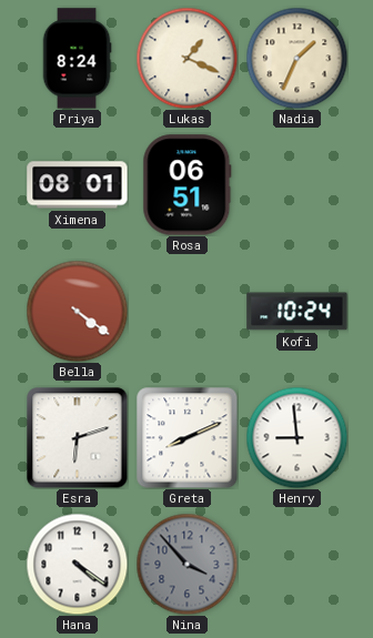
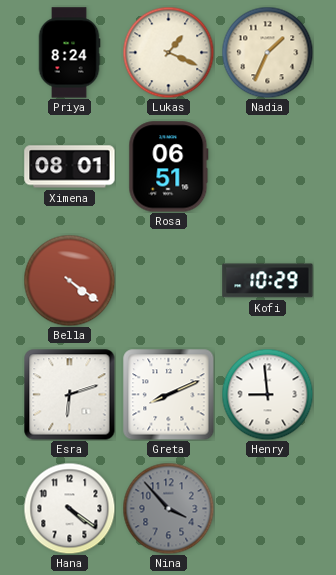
Kofi: 10:24 -> 10:29
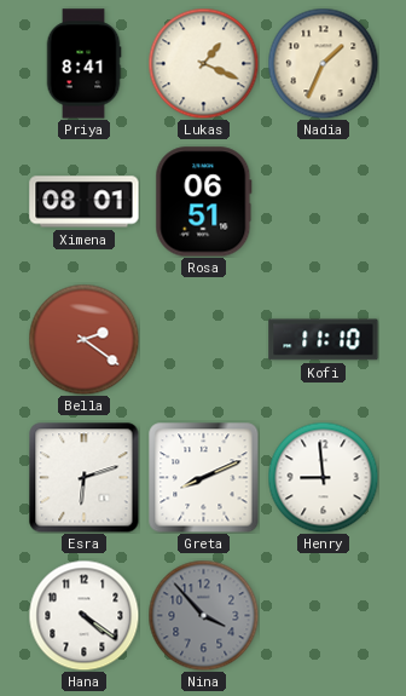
Priya: 8:24 -> 8:41
Bella: 4:21 -> 2:21
Kofi: 10:29 -> 11:10
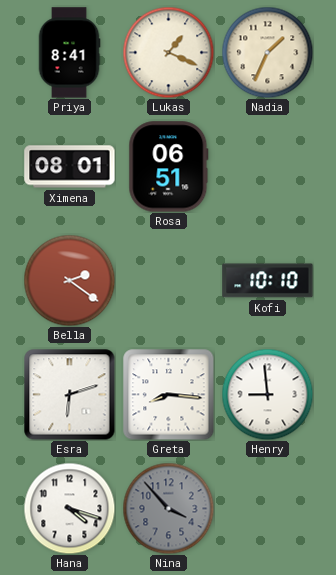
Kofi: 11:10 -> 10:10
Greta: 8:11 -> 8:16
Hana: 4:21 -> 4:18
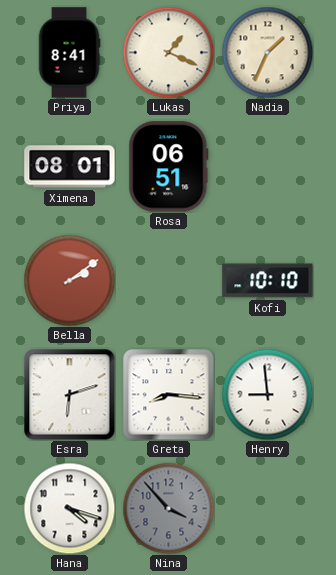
Bella: 2:21 -> 2:09
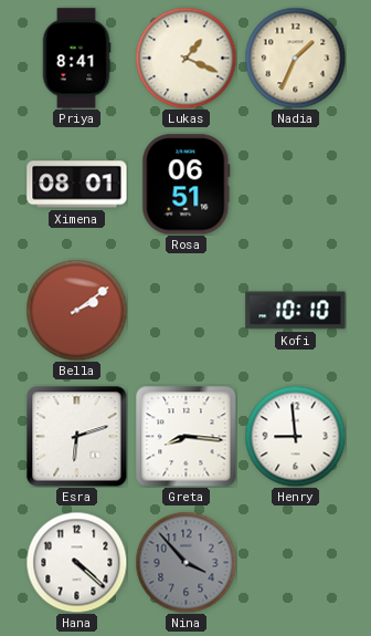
Hana: 4:18 -> 4:22
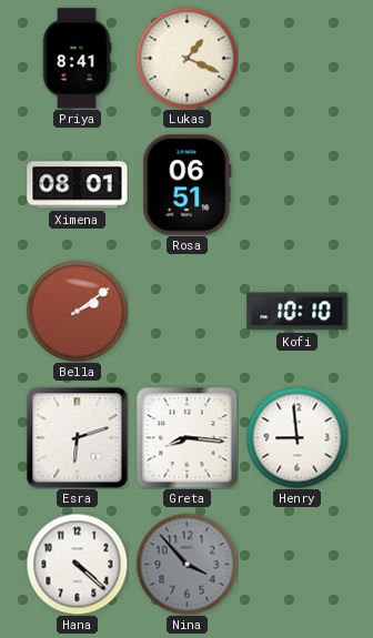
Nadia: 1:34 -> none
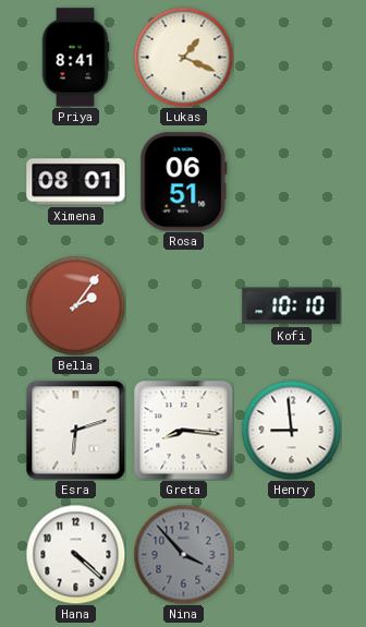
Bella: 2:09 -> 2:06
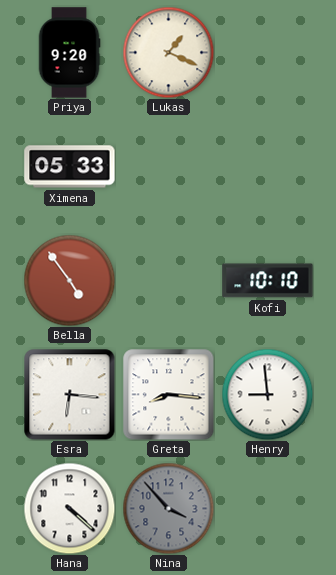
Priya: 8:41 -> 9:20
Ximena: 08:01 -> 05:33
Rosa: 06:51 -> none
Bella: 2:06 -> 4:54
Esra: 6:12 -> 6:16
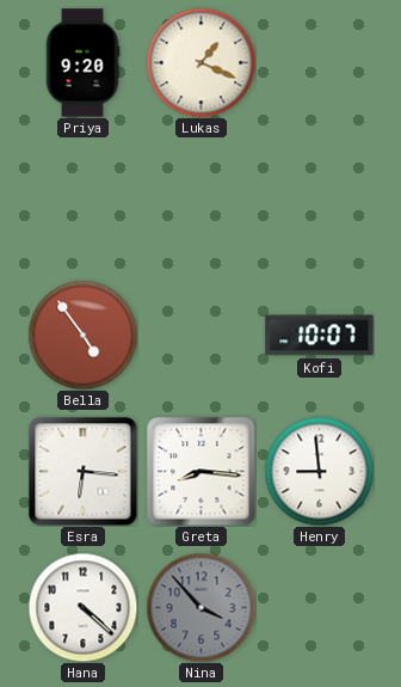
Ximena: 05:33 -> none
Kofi: 10:10 -> 10:07
